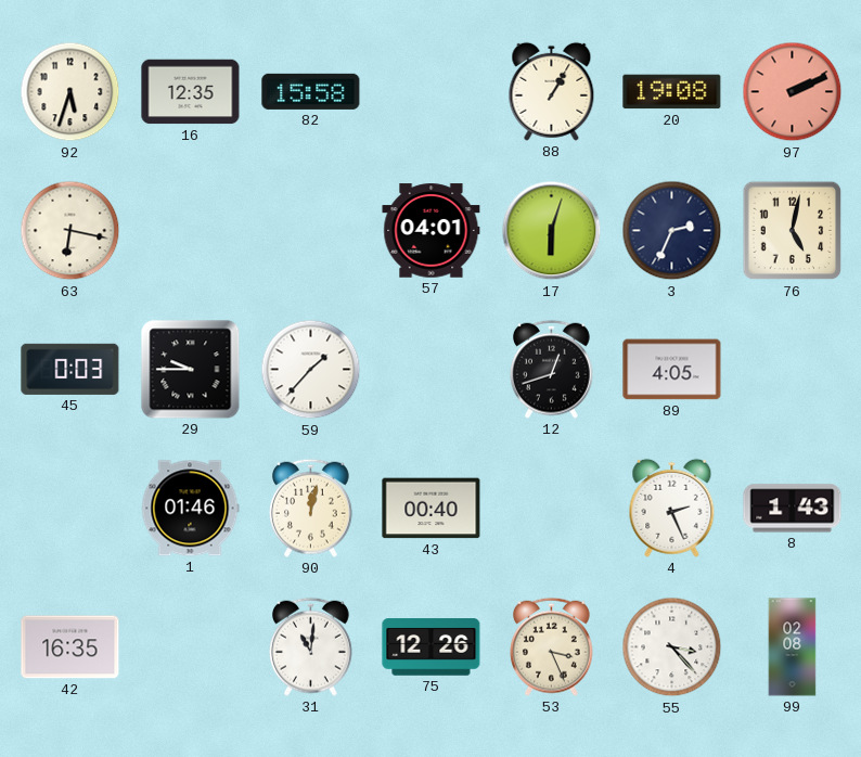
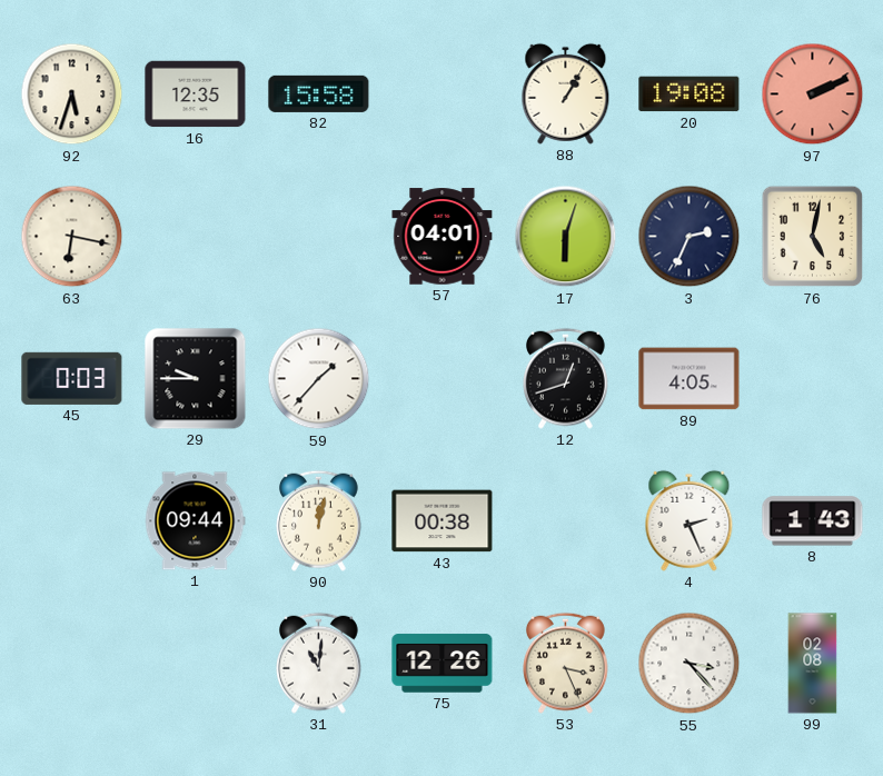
1: 01:46 -> 09:44
43: 00:40 -> 00:38
42: 16:35 -> none
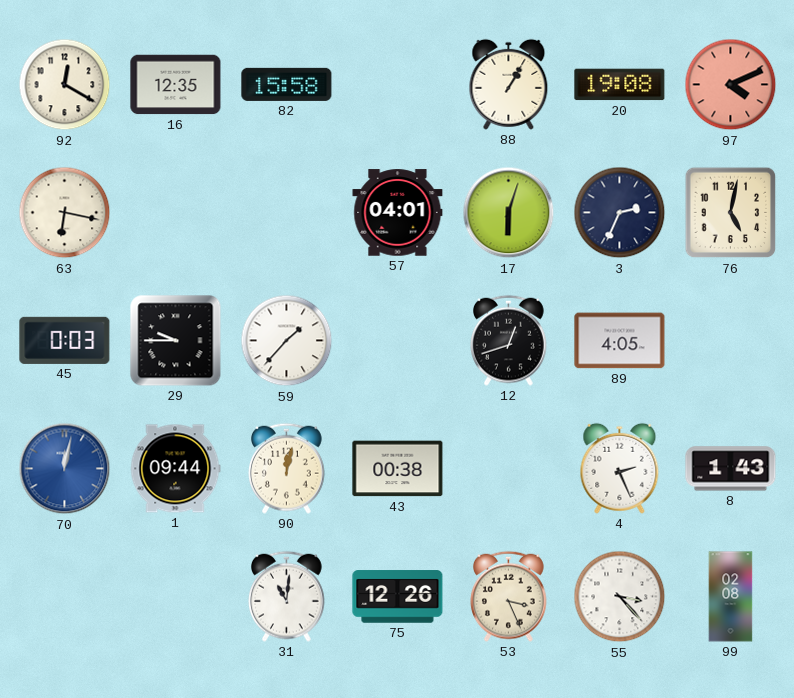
92: 5:33 -> 12:20
97: 2:11 -> 4:11
70: none -> 12:02
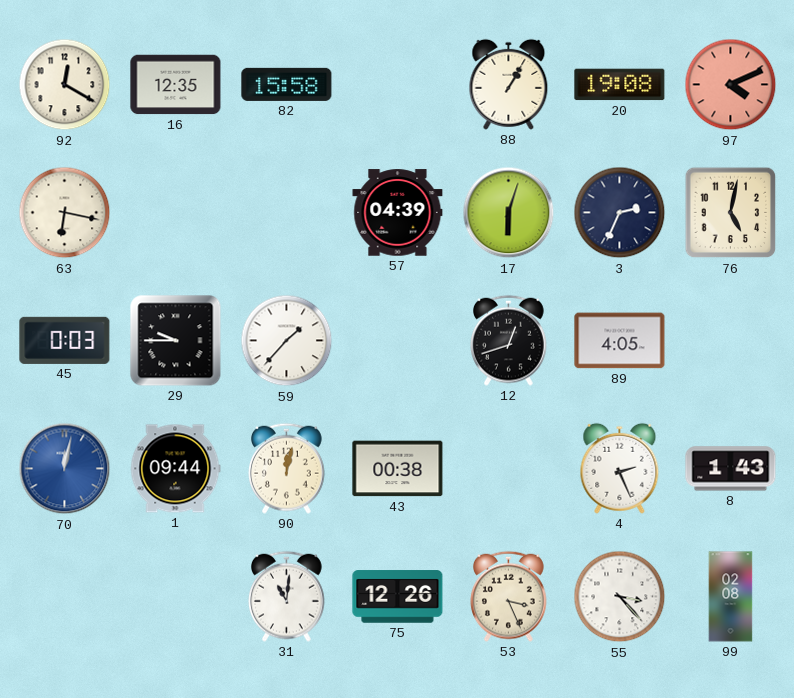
57: 04:01 -> 04:39
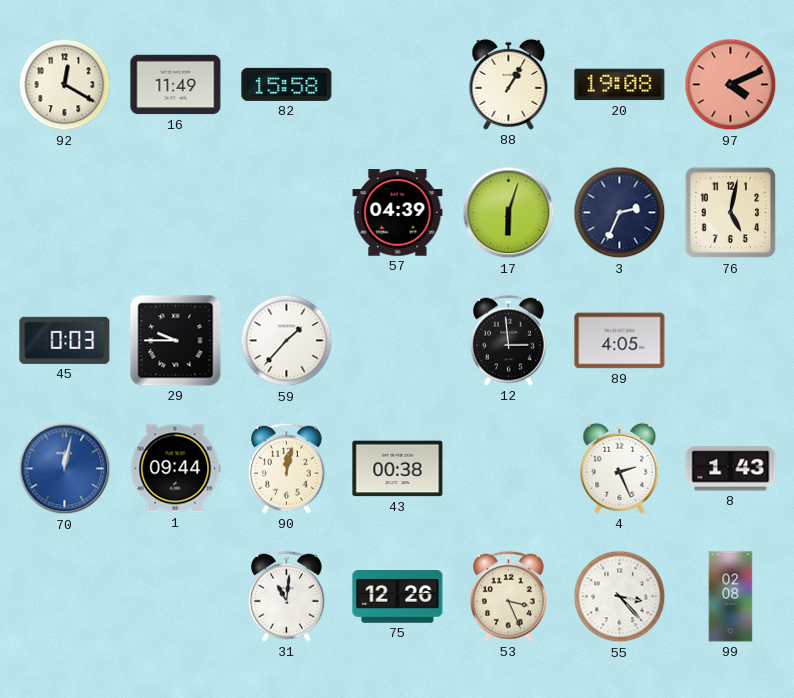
16: 12:35 -> 11:49
63: 6:17 -> none
12: 12:42 -> 2:59
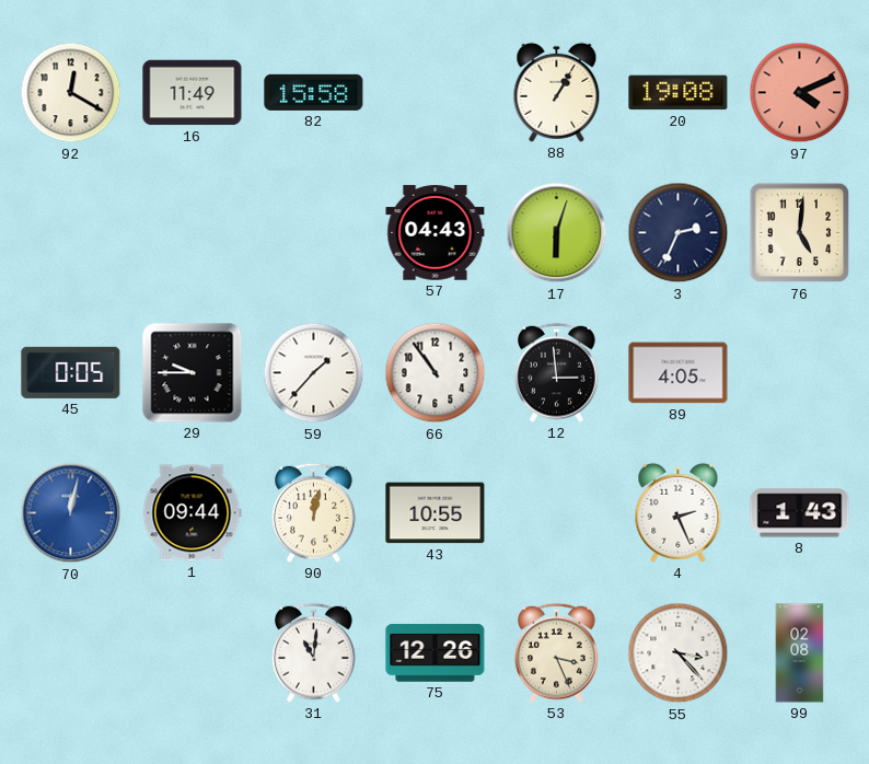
57: 04:39 -> 04:43
76: 5:02 -> 5:01
45: 0:03 -> 0:05
66: none -> 10:54
43: 00:38 -> 10:55
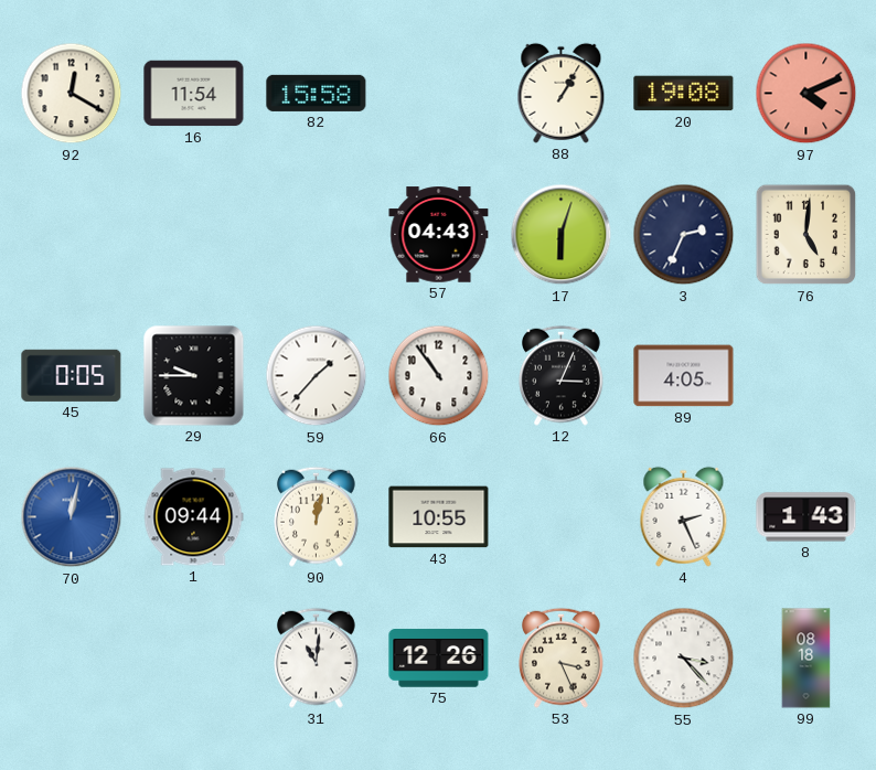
16: 11:49 -> 11:54
12: 2:59 -> 3:04
99: 02:08 -> 08:18
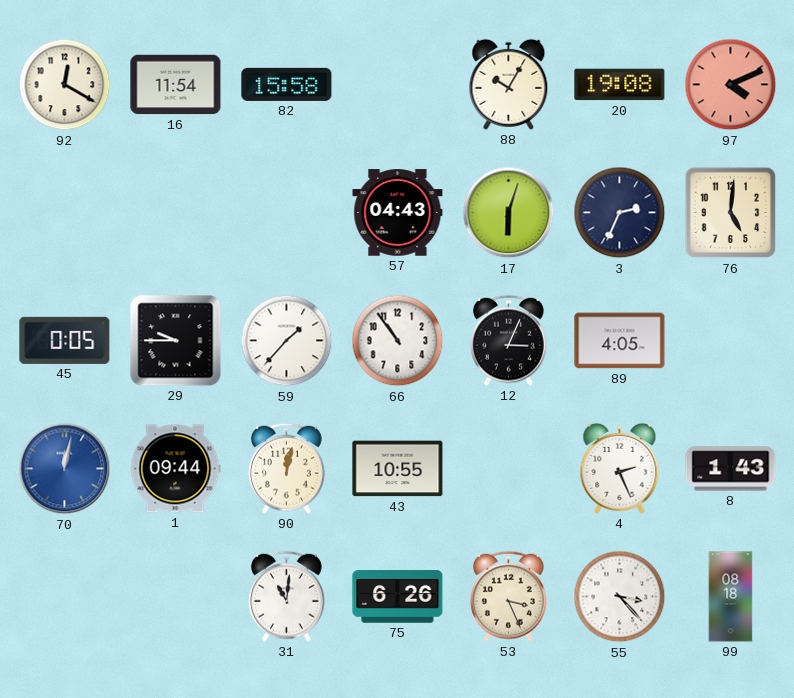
88: 1:05 -> 10:05
75: 12:26 -> 6:26
